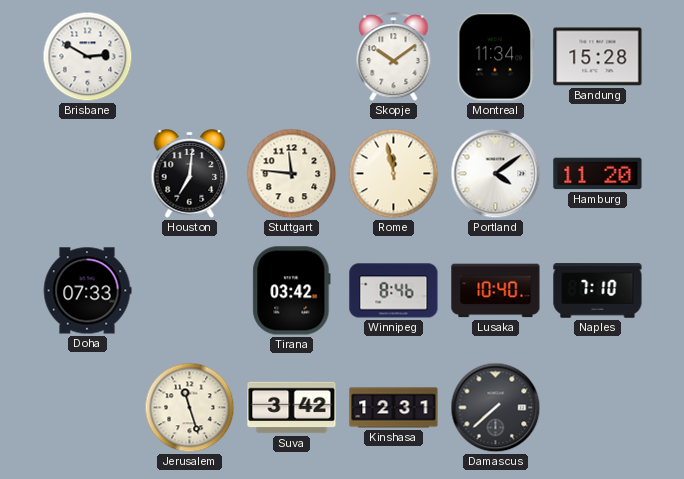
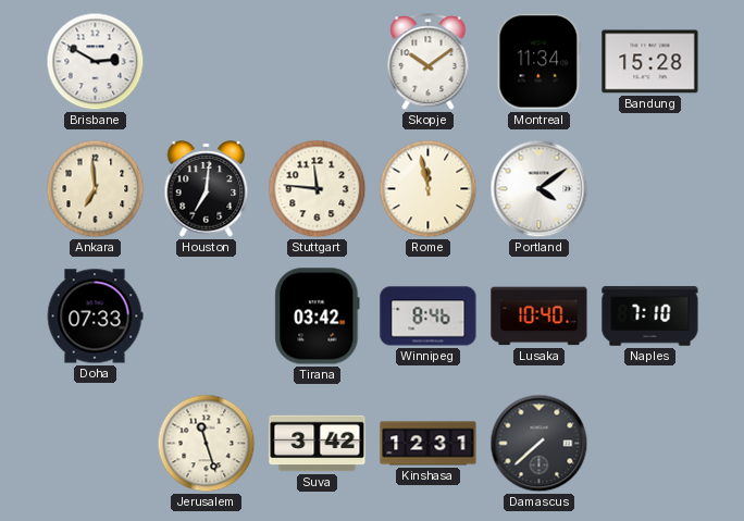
Ankara: none -> 6:59
Hamburg: 11:20 -> none
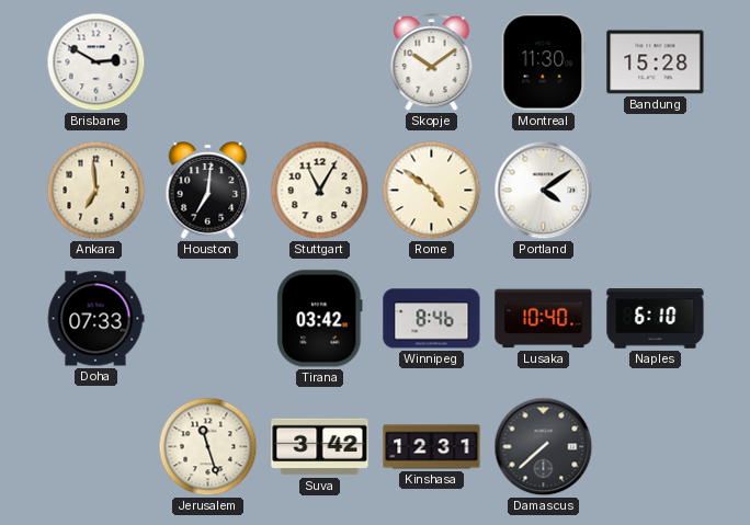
Montreal: 11:34 -> 11:30
Stuttgart: 11:46 -> 11:05
Rome: 11:58 -> 4:51
Naples: 7:10 -> 6:10
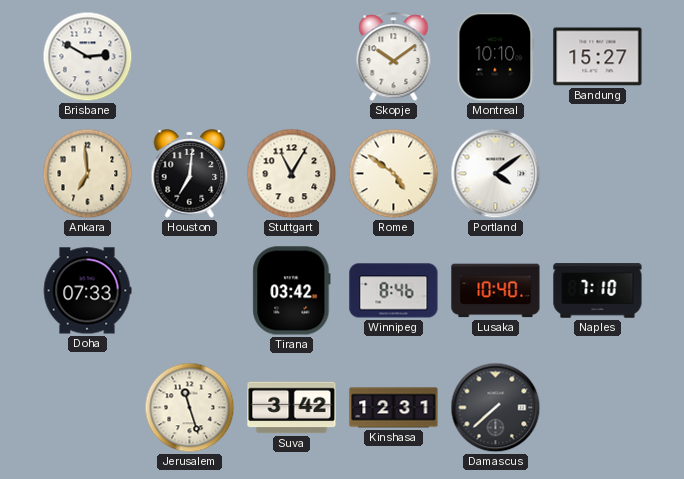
Montreal: 11:30 -> 10:10
Bandung: 15:28 -> 15:27
Naples: 6:10 -> 7:10
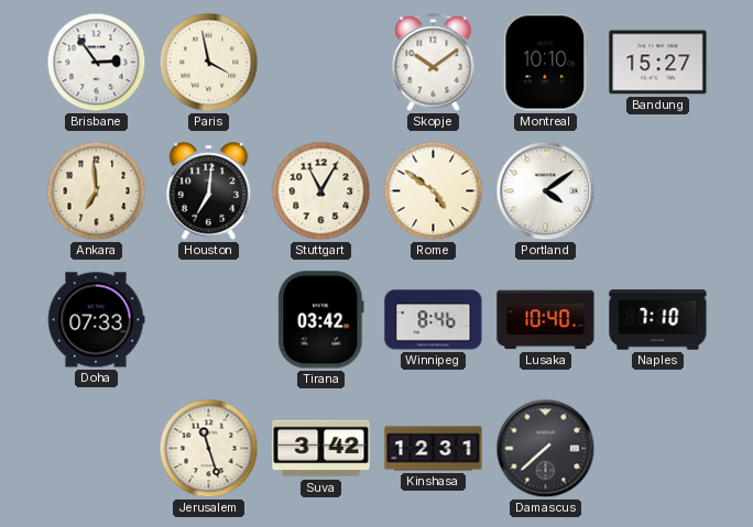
Brisbane: 2:50 -> 2:54
Paris: none -> 3:58
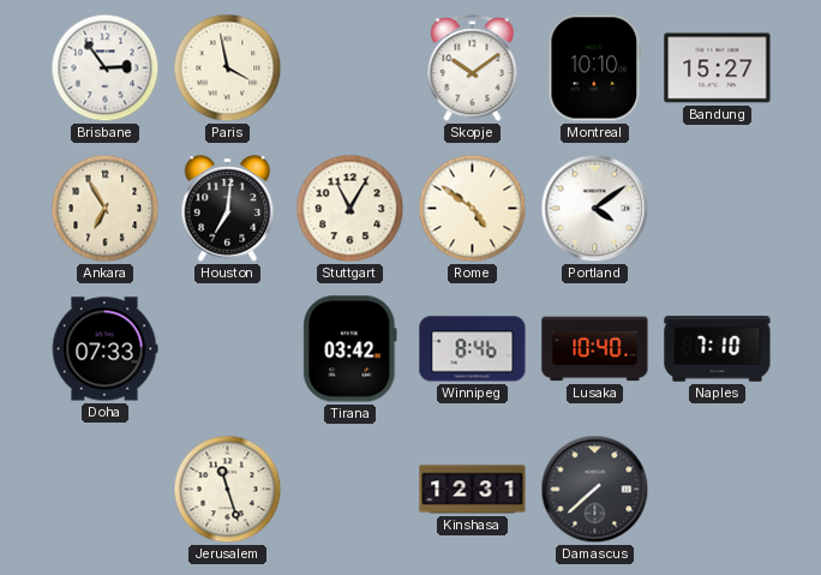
Ankara: 6:59 -> 6:55
Suva: 3:42 -> none
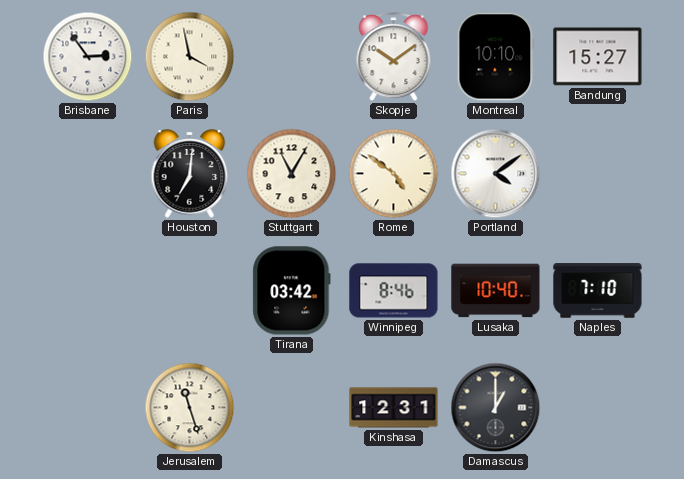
Ankara: 6:55 -> none
Doha: 07:33 -> none
Damascus: 7:38 -> 1:00
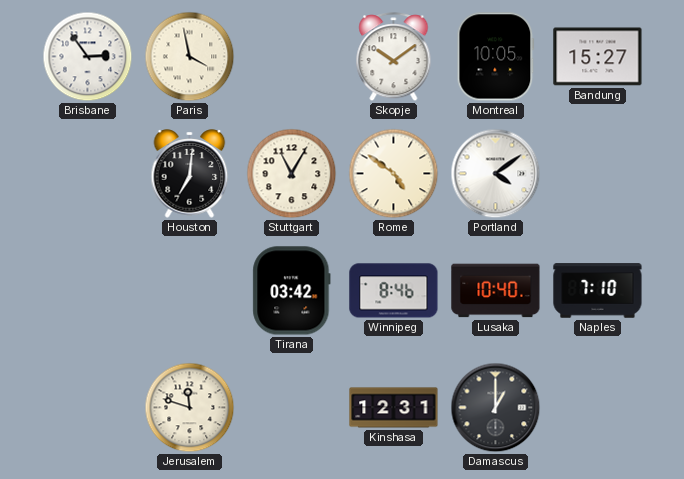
Montreal: 10:10 -> 10:05
Jerusalem: 11:27 -> 11:48
